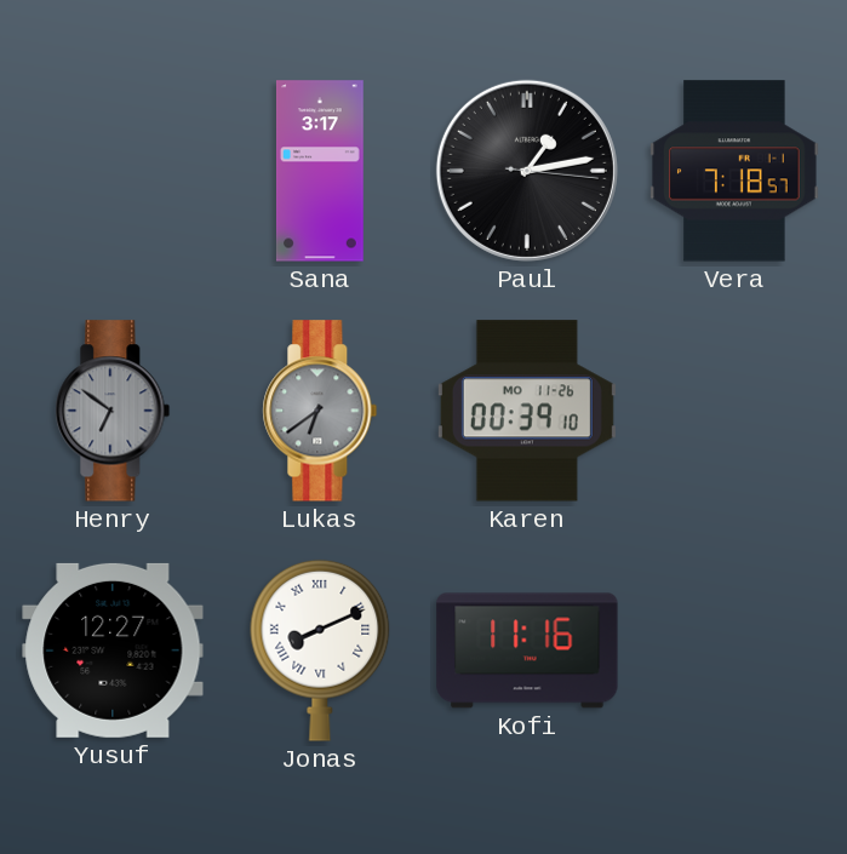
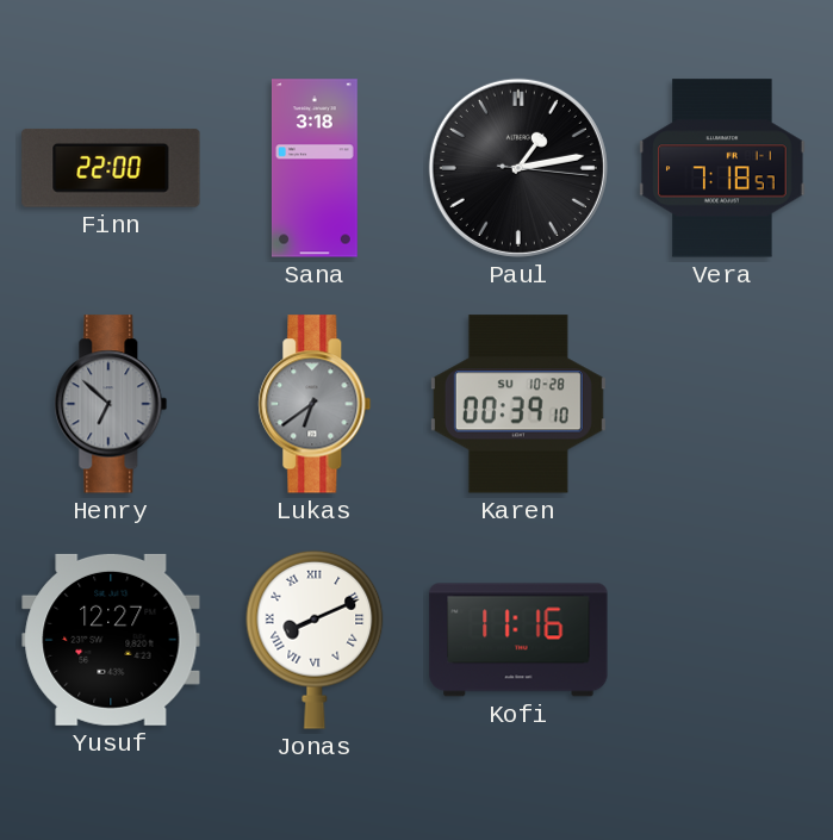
Finn: none -> 22:00
Sana: 3:17 -> 3:18
Henry: 6:51 -> 6:52
Karen date: MO 11-26 -> SU 10-28
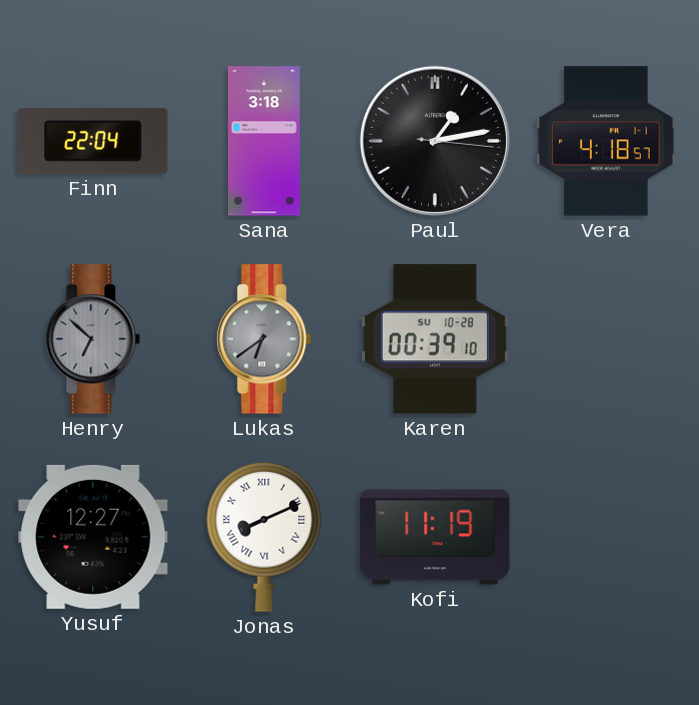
Finn: 22:00 -> 22:04
Vera: 7:18 -> 4:18
Kofi: 11:16 -> 11:19
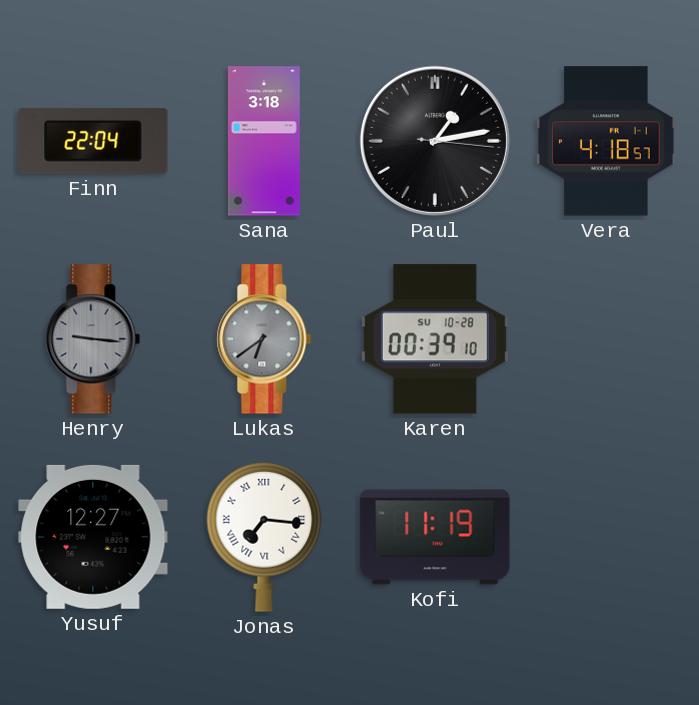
Henry: 6:52 -> 9:16
Jonas: 8:11 -> 7:16
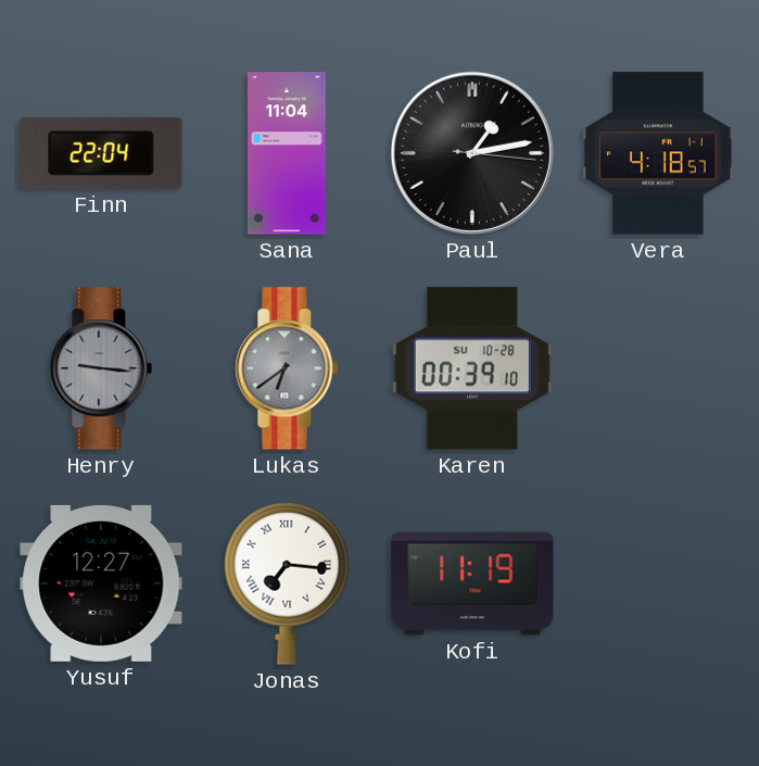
Sana: 3:18 -> 11:04
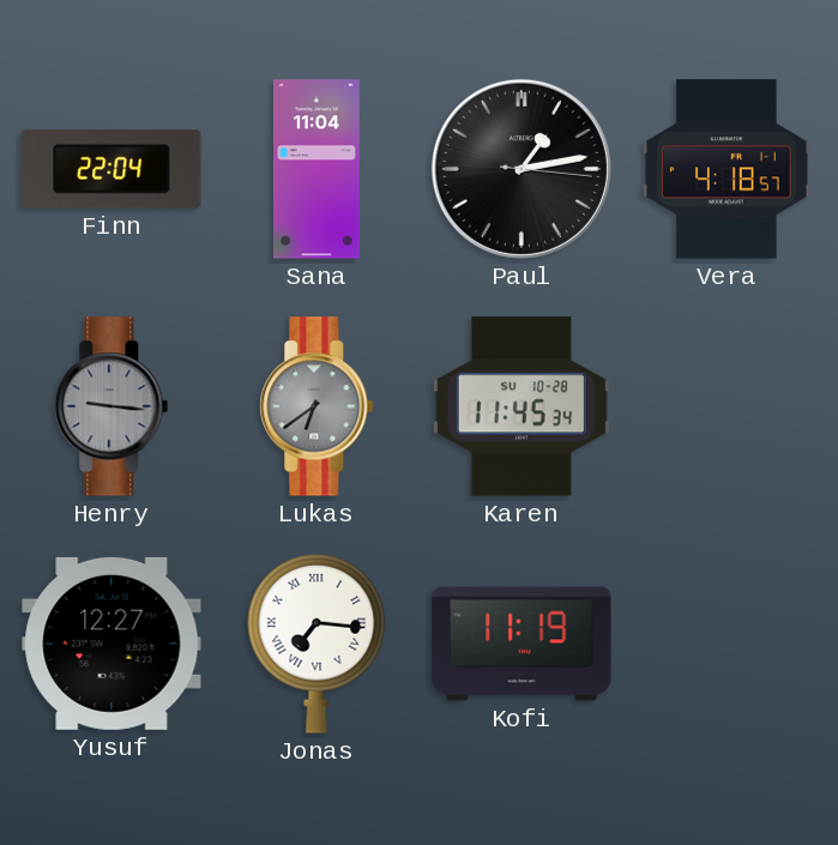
Karen: 00:39 -> 11:45
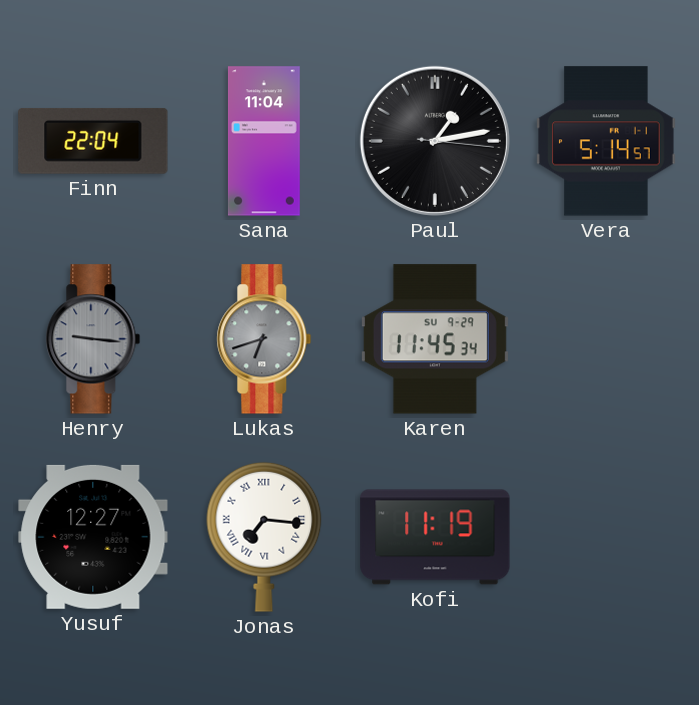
Vera: 4:18 -> 5:14
Lukas: 6:39 -> 6:42
Karen date: SU 10-28 -> SU 9-29
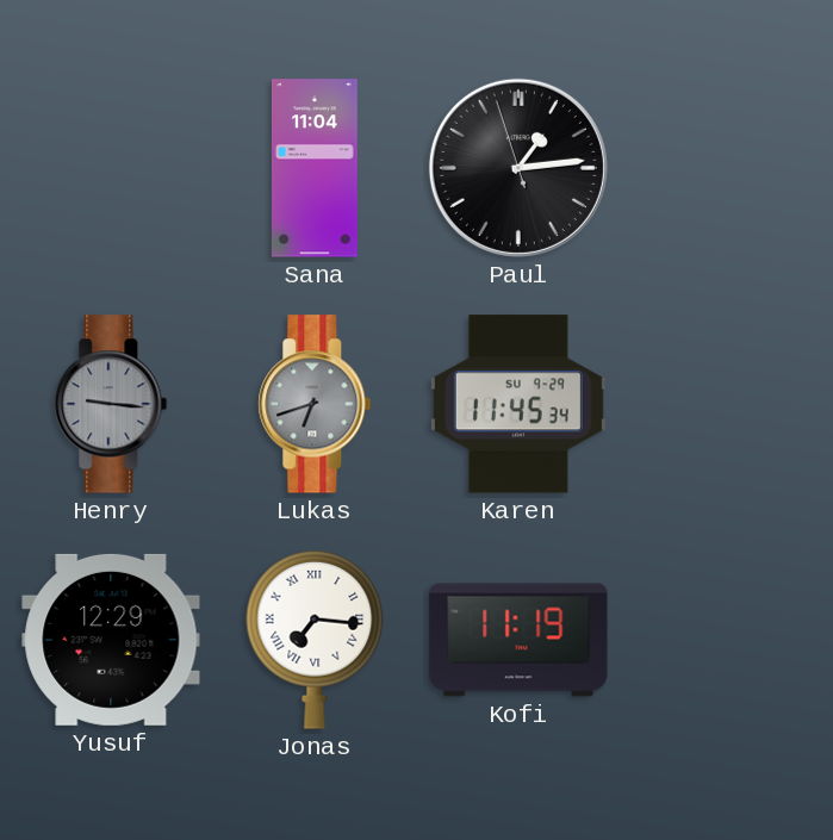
Finn: 22:04 -> none
Paul: 1:13:16 -> 1:13:57
Vera: 5:14 -> none
Yusuf: 12:27 -> 12:29
